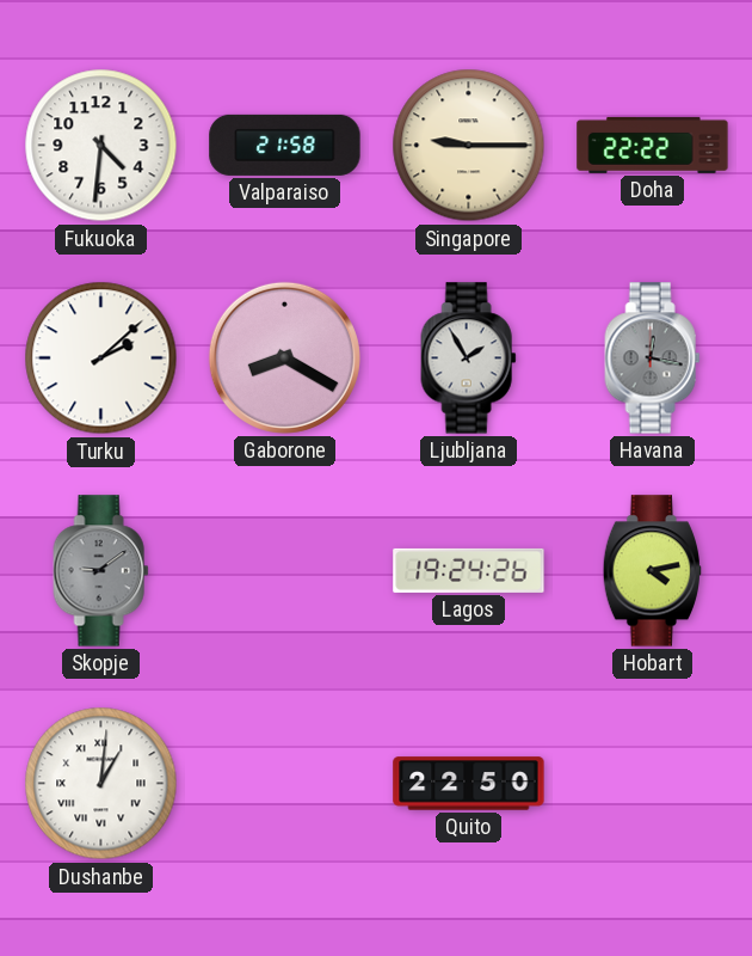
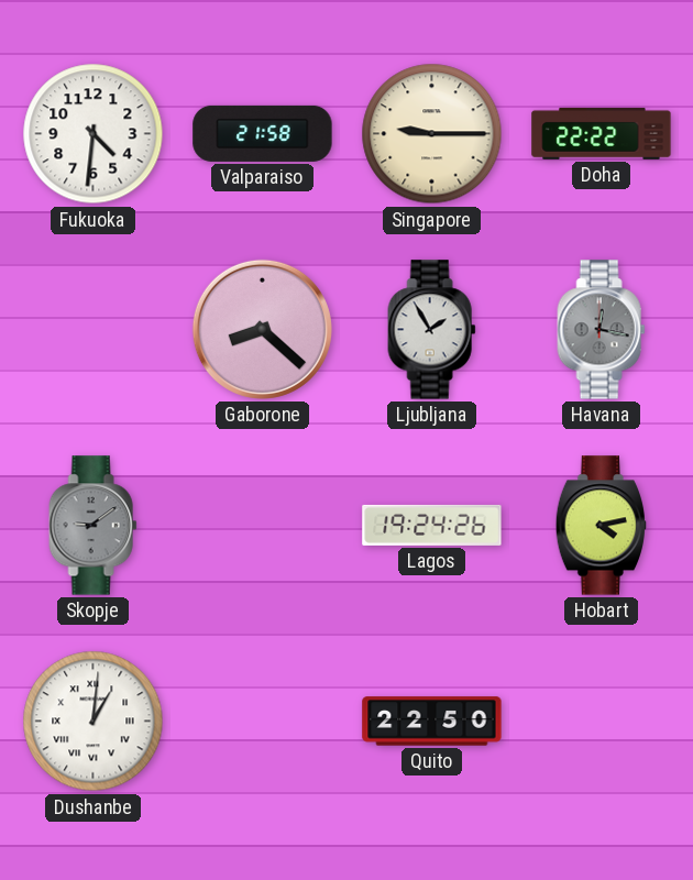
Turku: 2:08 -> none
Gaborone: 8:20 -> 8:22
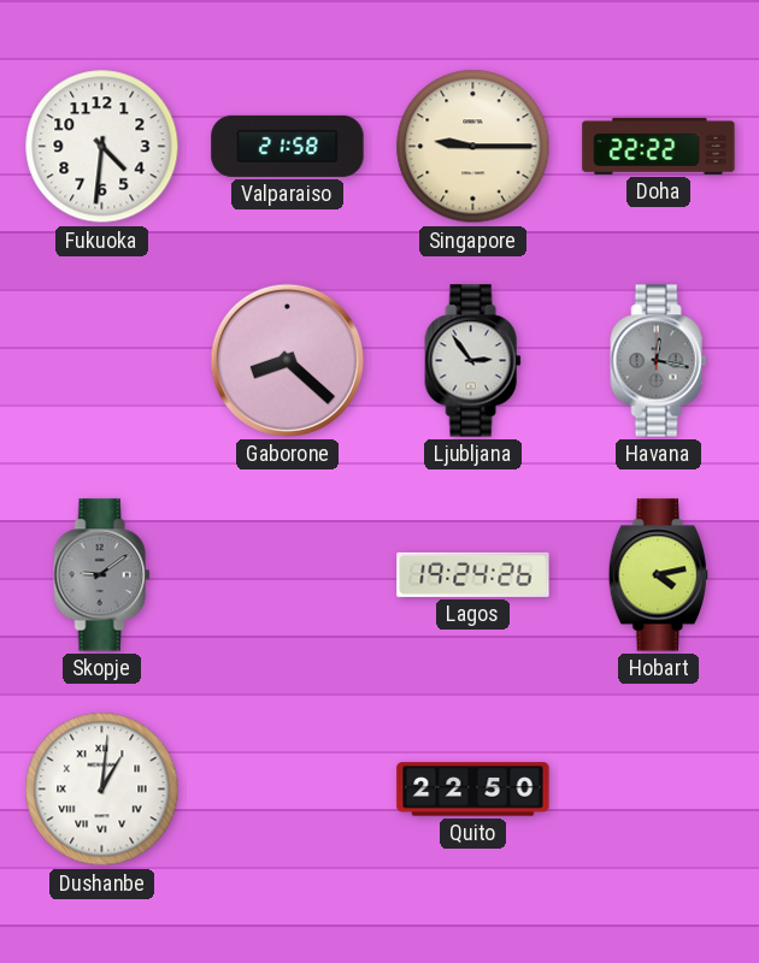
Ljubljana: 1:55 -> 2:54
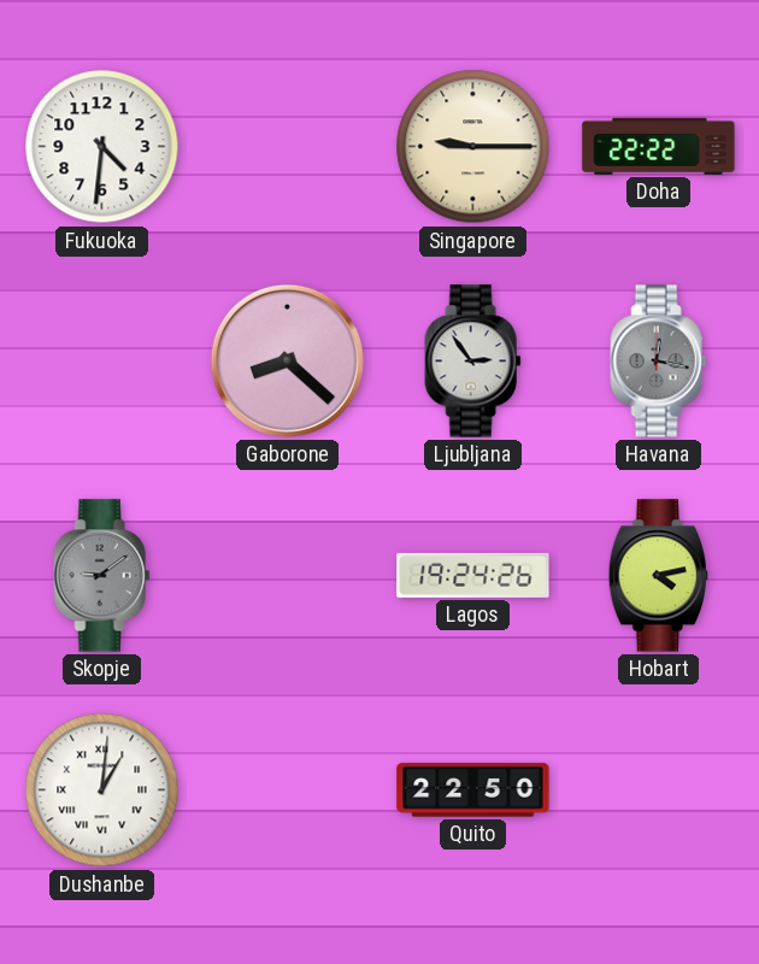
Valparaiso: 21:58 -> none
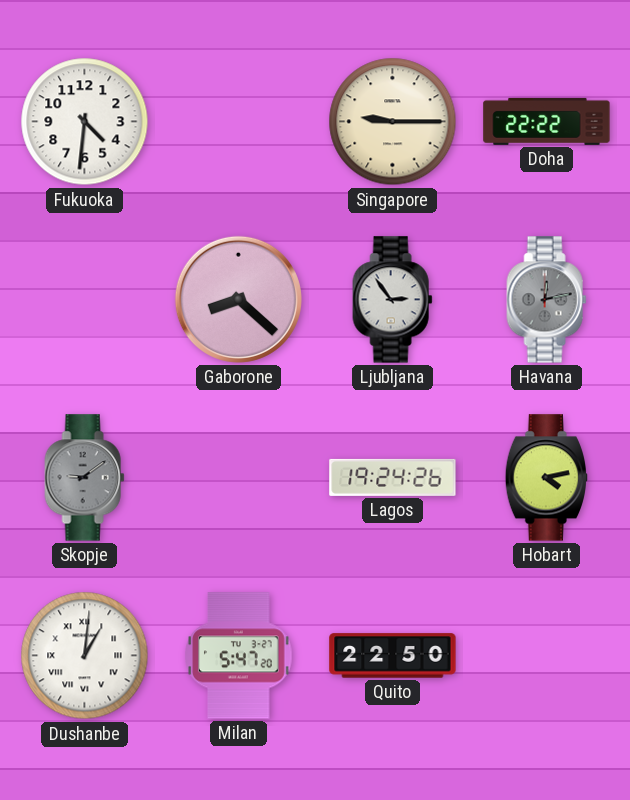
Havana: 12:17 -> 12:13
Milan: none -> 5:47
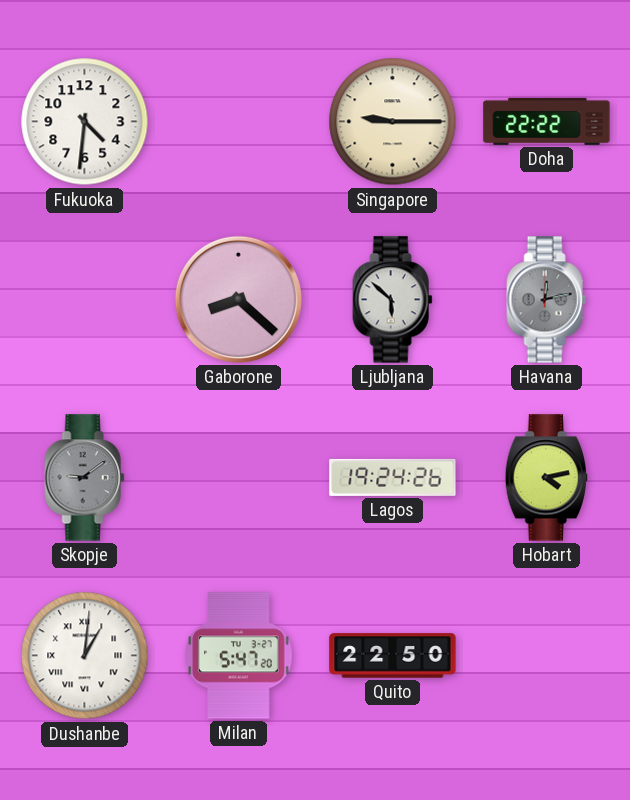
Ljubljana: 2:54 -> 5:52
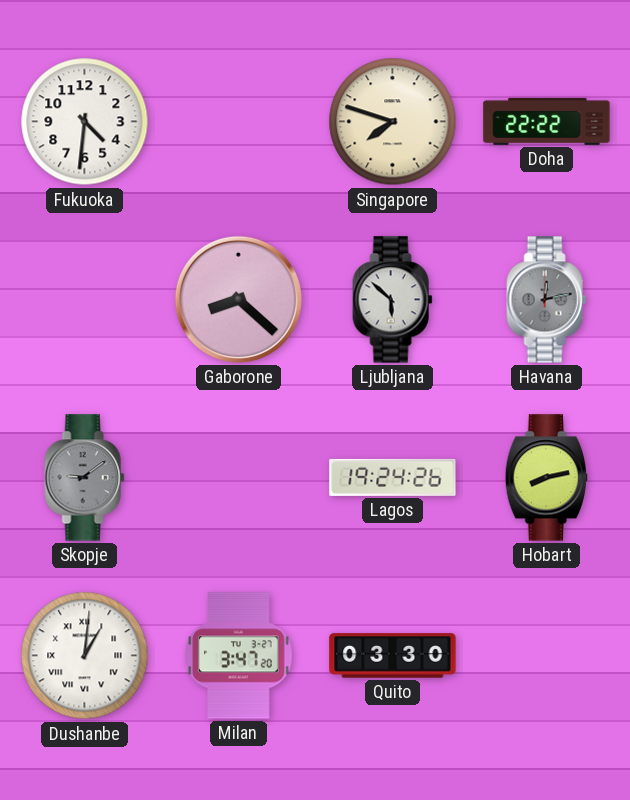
Singapore: 9:15 -> 7:48
Hobart: 4:13 -> 8:13
Milan: 5:47 -> 3:47
Quito: 22:50 -> 03:30
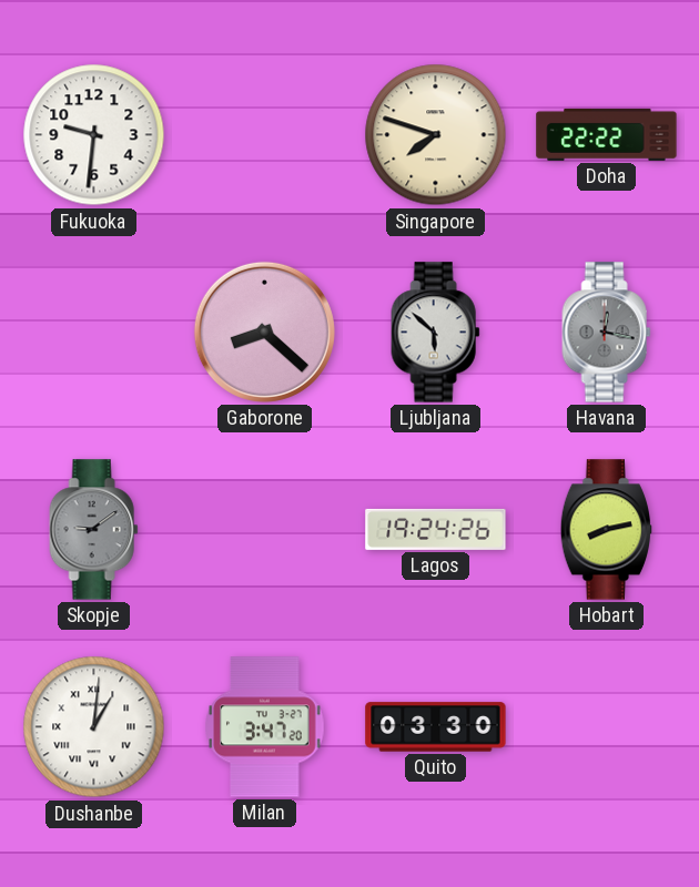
Fukuoka: 4:31 -> 9:31
Havana: 12:13 -> 12:17
